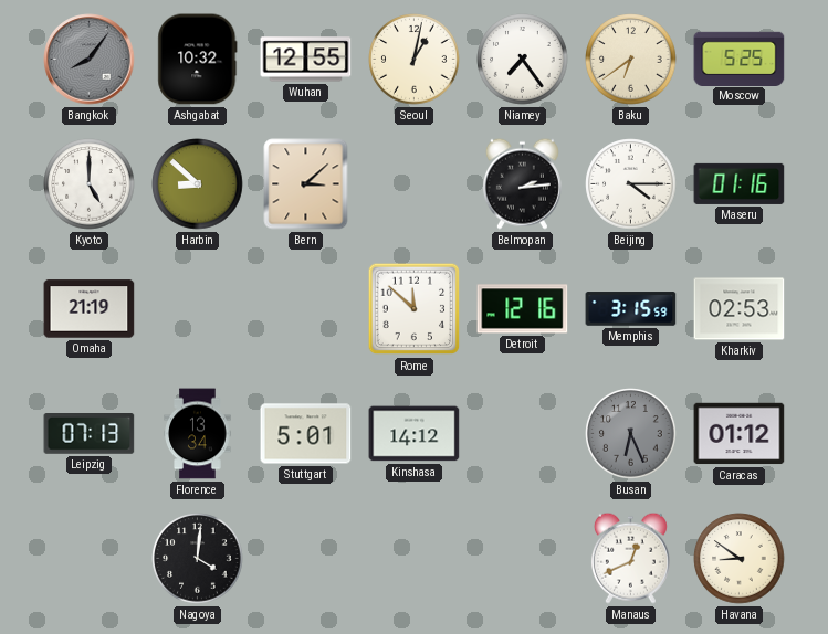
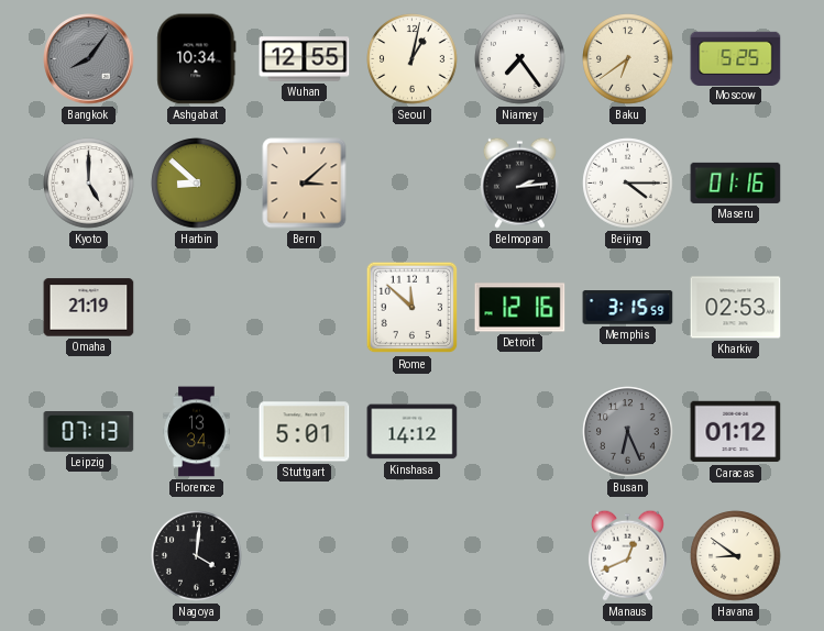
Ashgabat: 10:32 -> 10:34
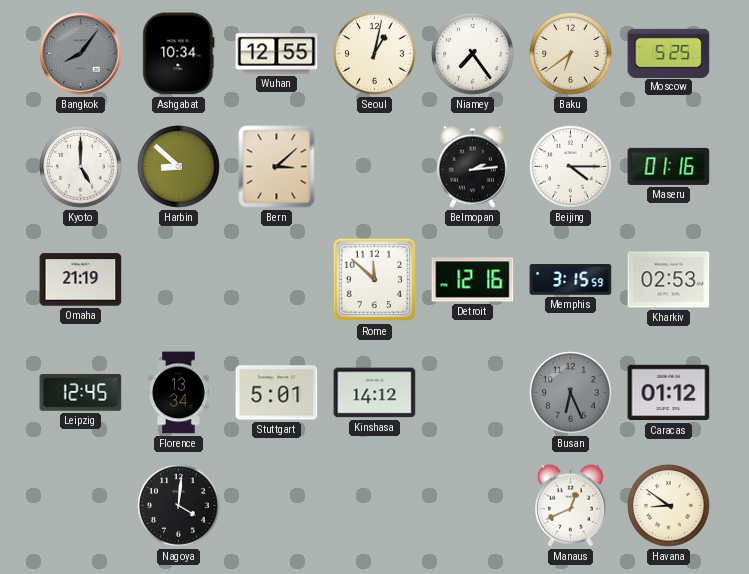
Leipzig: 07:13 -> 12:45
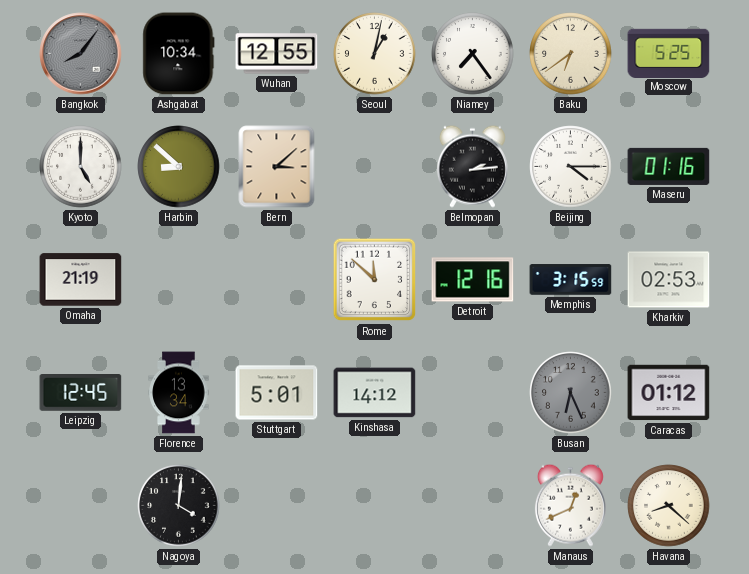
Havana: 8:51 -> 8:22
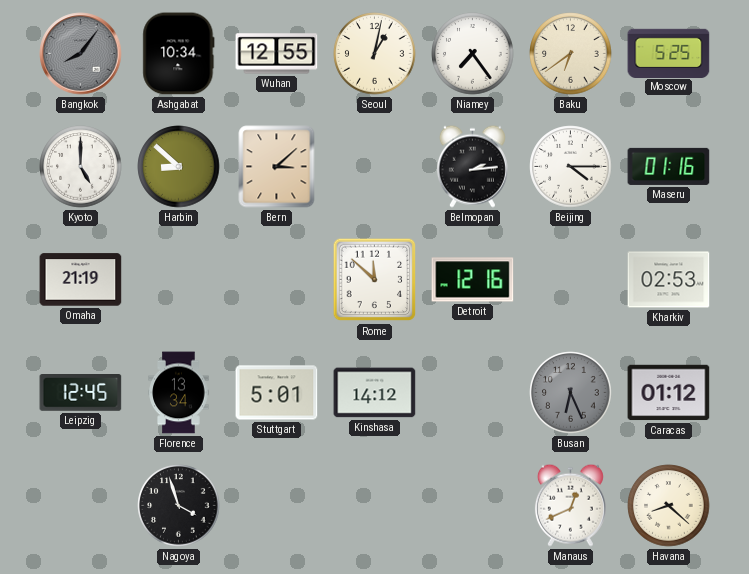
Memphis: 3:15 -> none
Nagoya: 4:01 -> 3:57
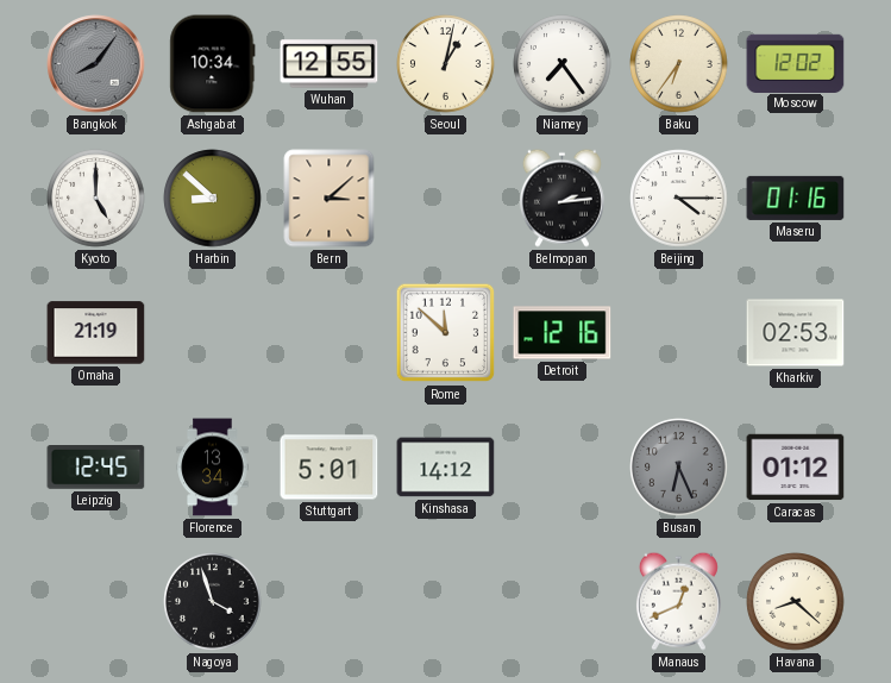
Baku: 6:39 -> 6:36
Moscow: 5:25 -> 12:02
